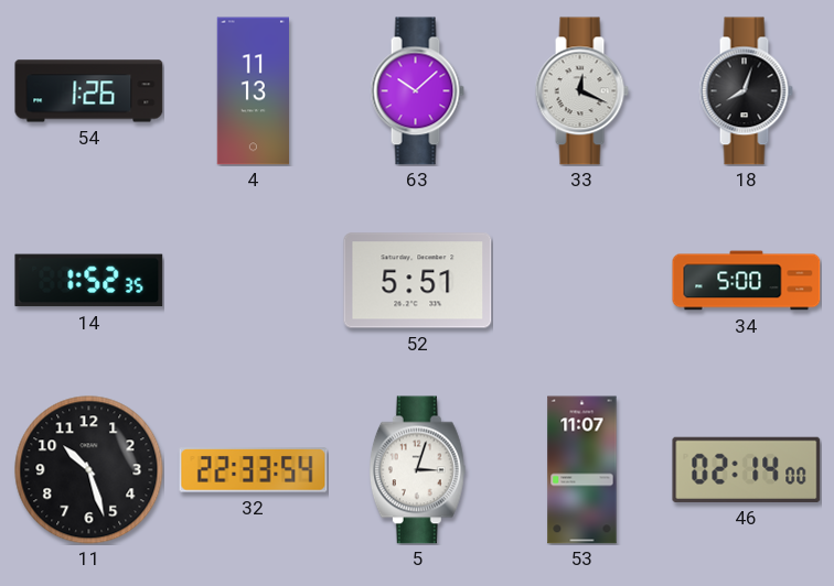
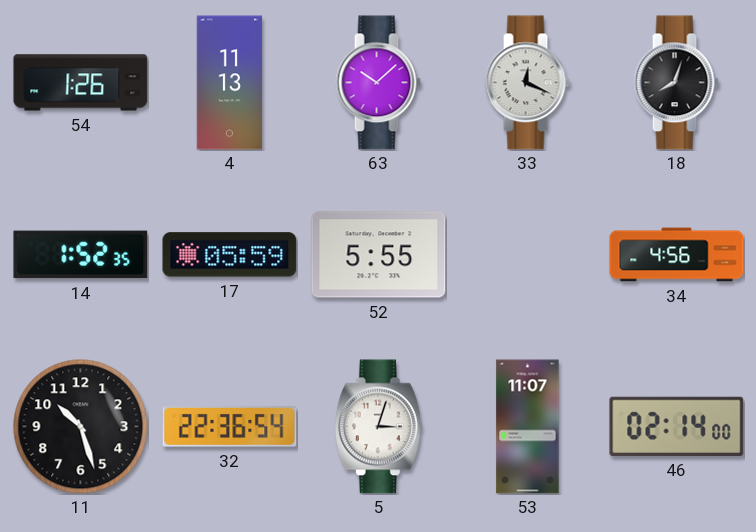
17: none -> 05:59
52: 5:51 -> 5:55
34: 5:00 -> 4:56
32: 22:33 -> 22:36
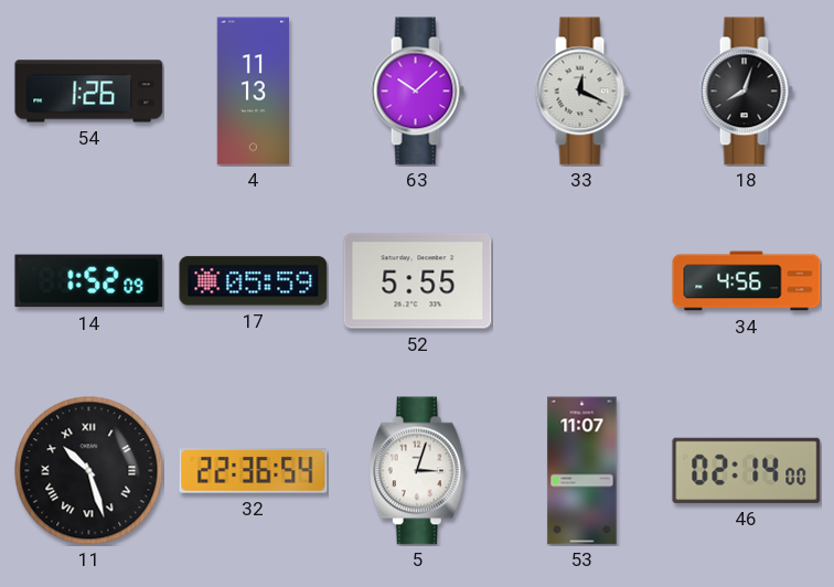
14: 1:52:35 -> 1:52:09
11 numerals: Arabic -> Roman
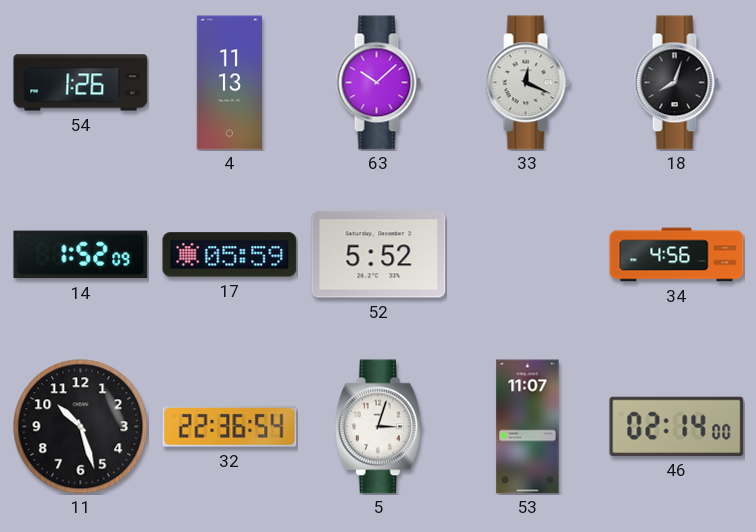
52: 5:55 -> 5:52
11 numerals: Roman -> Arabic
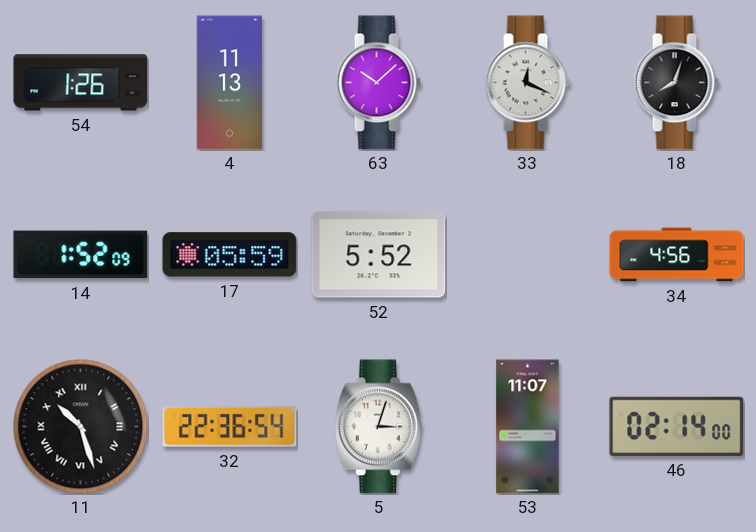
11 numerals: Arabic -> Roman
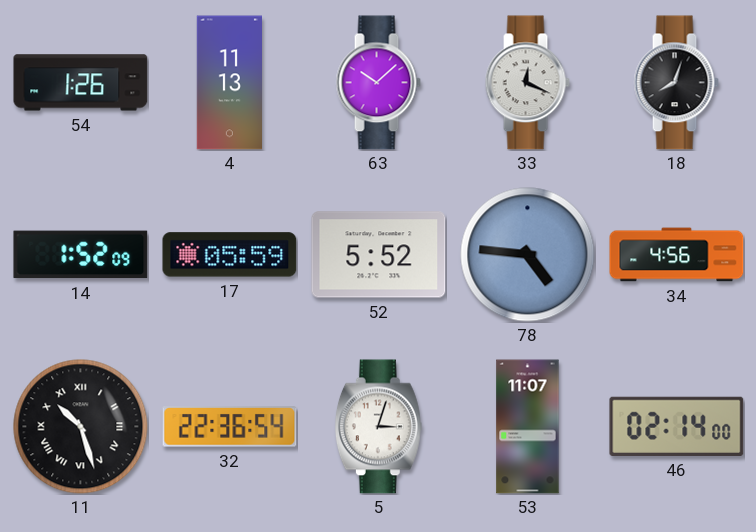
78: none -> 4:46
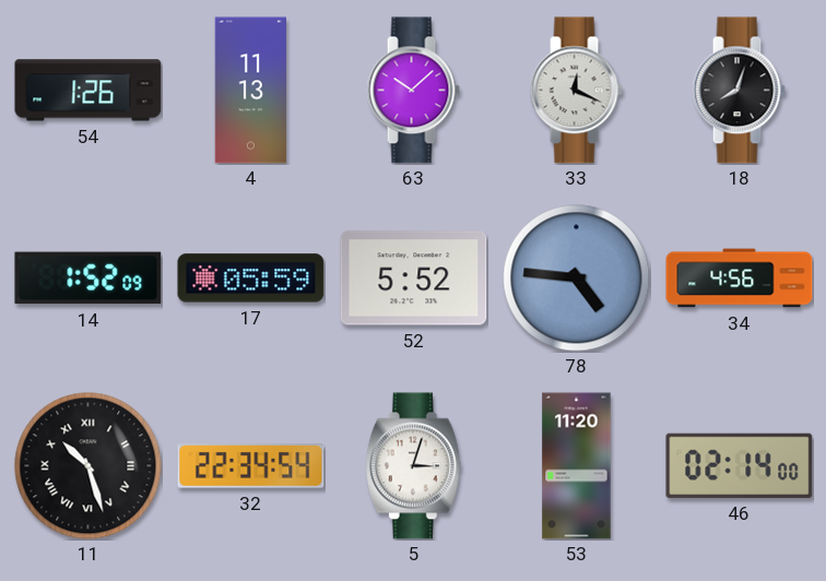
32: 22:36 -> 22:34
53: 11:07 -> 11:20
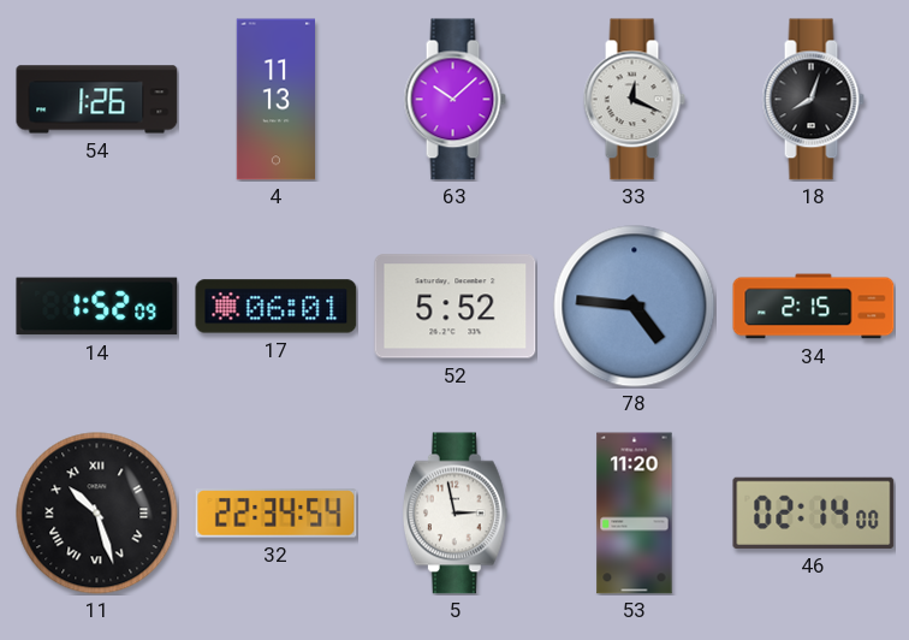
17: 05:59 -> 06:01
34: 4:56 -> 2:15
5: 3:03 -> 2:58
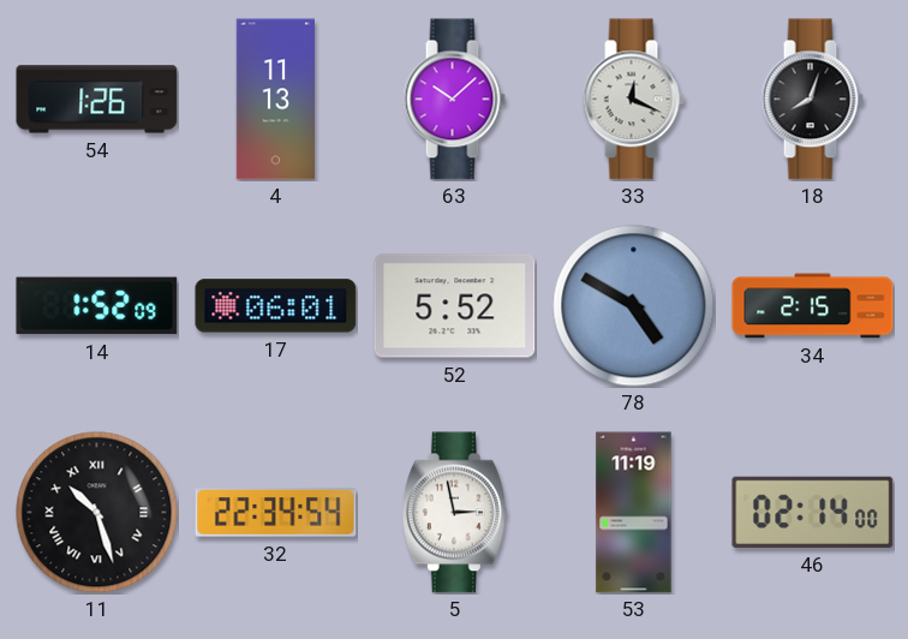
78: 4:46 -> 4:50
53: 11:20 -> 11:19
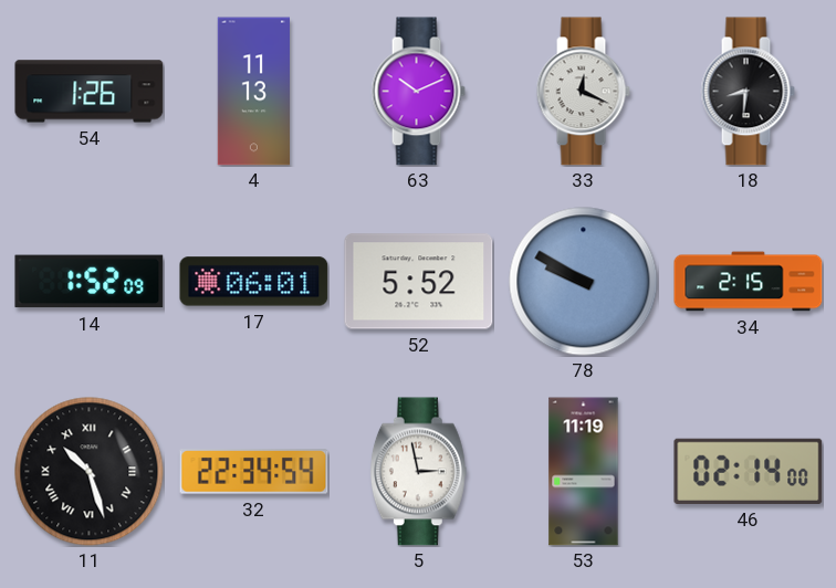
63: 10:08 -> 10:11
18: 8:03 -> 8:31
78: 4:50 -> 9:50
